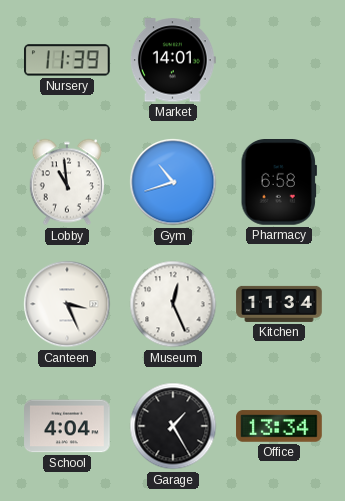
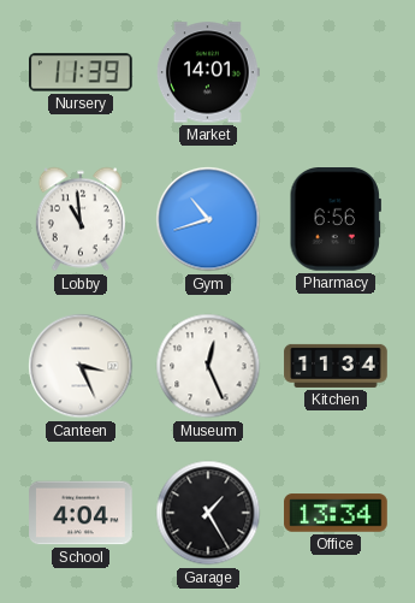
Pharmacy: 6:58 -> 6:56
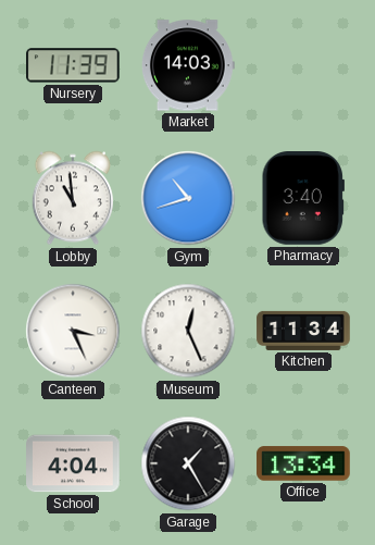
Market: 14:01 -> 14:03
Pharmacy: 6:56 -> 3:40
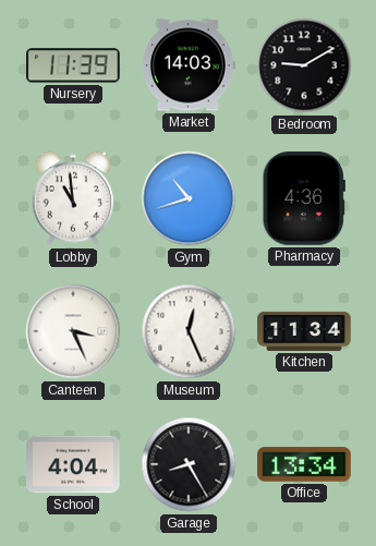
Bedroom: none -> 9:10
Pharmacy: 3:40 -> 4:36
Garage: 1:25 -> 8:25
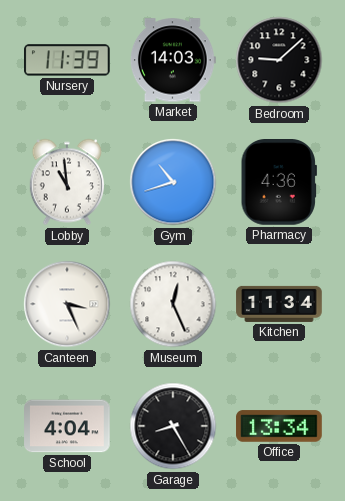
Bedroom: 9:10 -> 9:08
